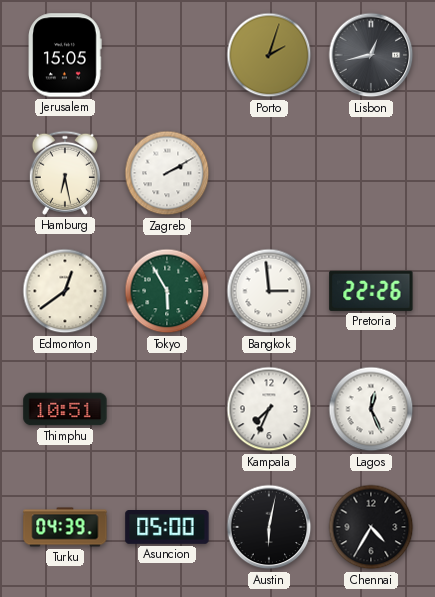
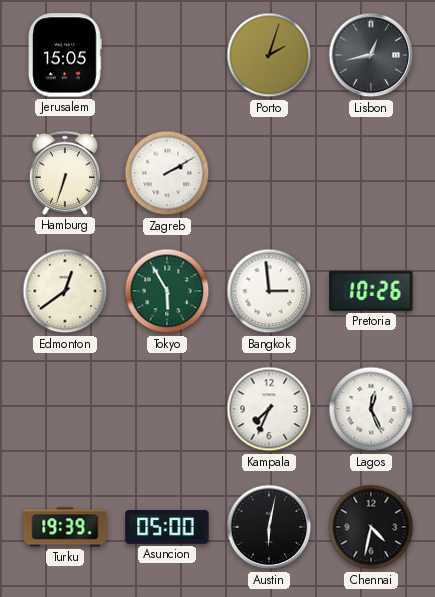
Hamburg: 6:28 -> 6:33
Pretoria: 22:26 -> 10:26
Thimphu: 10:51 -> none
Turku: 04:39 -> 19:39
Chennai: 4:35 -> 4:32
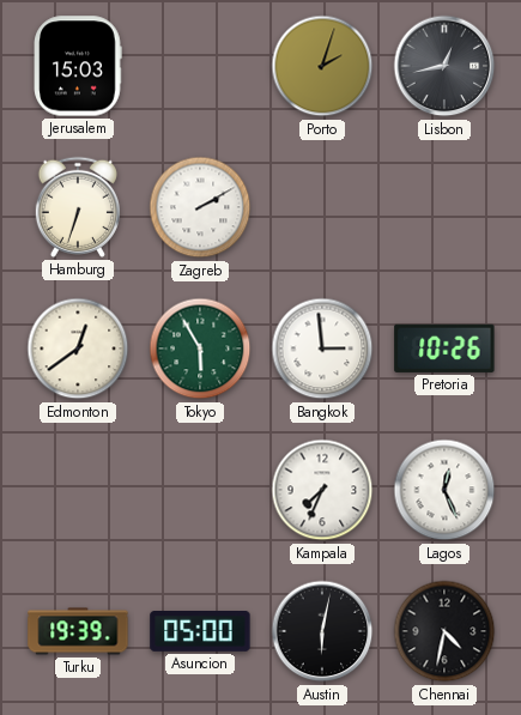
Jerusalem: 15:05 -> 15:03
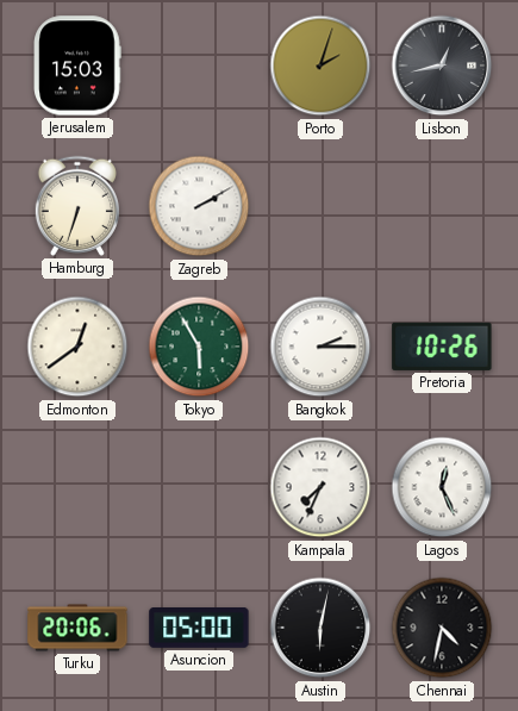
Bangkok: 2:59 -> 2:15
Turku: 19:39 -> 20:06
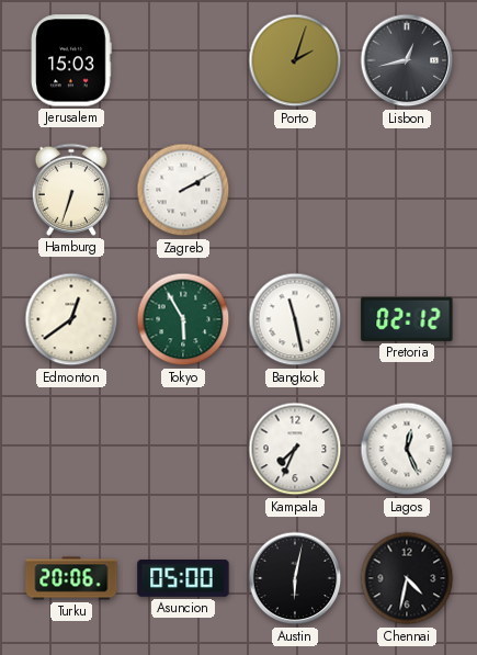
Bangkok: 2:15 -> 11:28
Pretoria: 10:26 -> 02:12
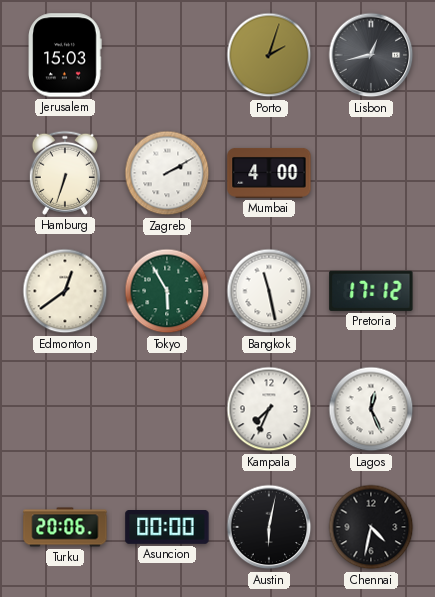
Mumbai: none -> 4:00
Pretoria: 02:12 -> 17:12
Asuncion: 05:00 -> 00:00
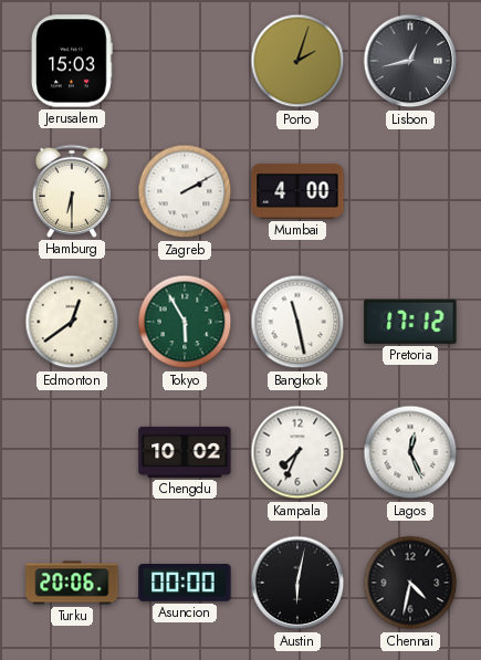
Hamburg: 6:33 -> 6:30
Chengdu: none -> 10:02
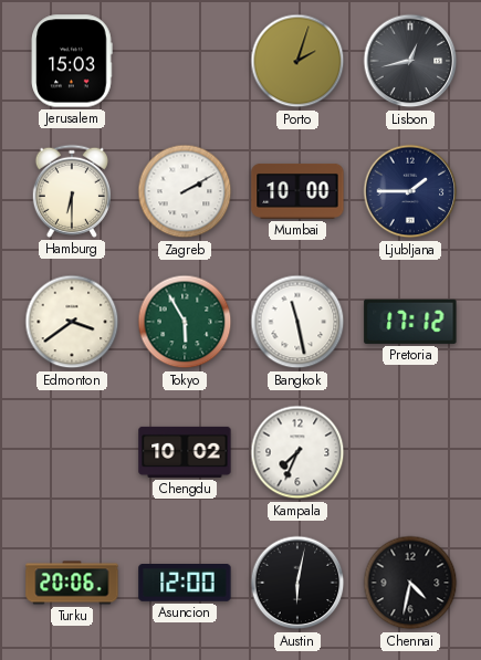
Mumbai: 4:00 -> 10:00
Ljubljana: none -> 1:45
Edmonton: 12:39 -> 3:39
Lagos: 12:26 -> none
Asuncion: 00:00 -> 12:00
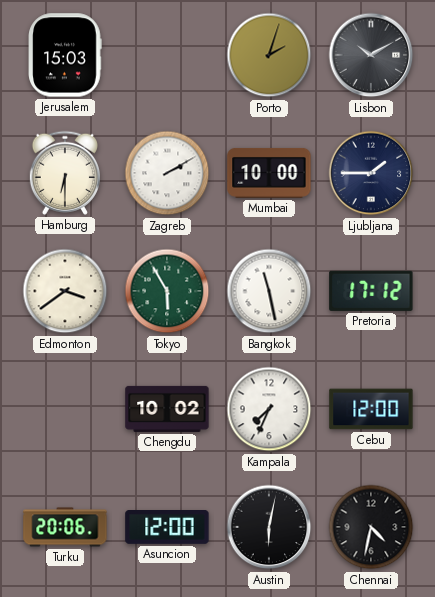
Lisbon: 12:43 -> 10:10
Cebu: none -> 12:00
